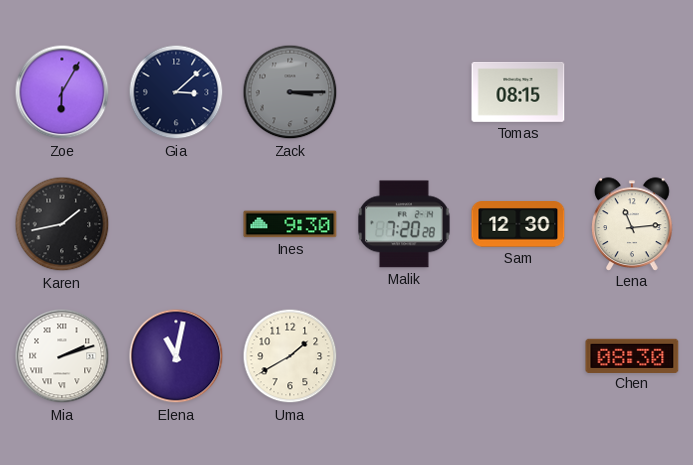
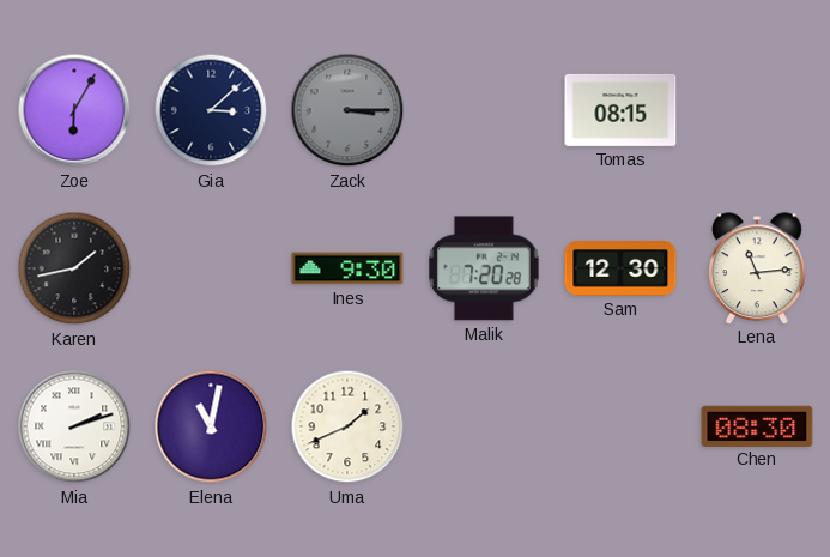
Uma: 1:40 -> 1:41
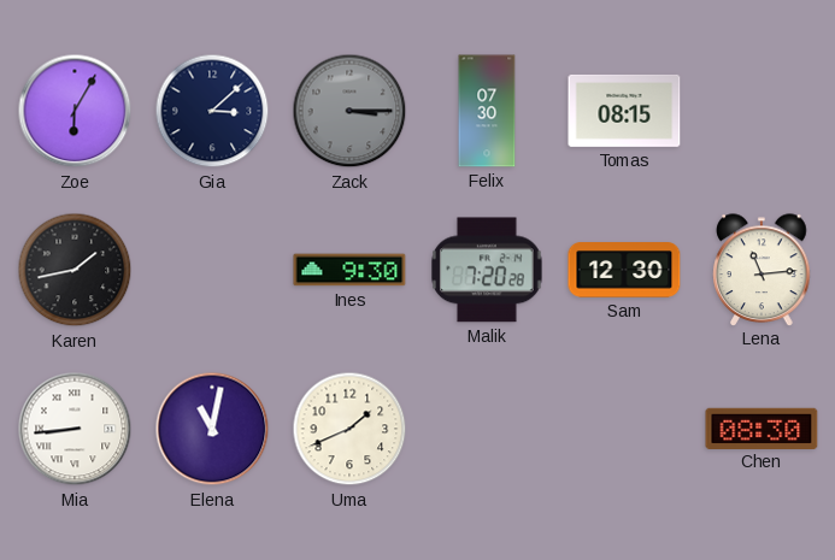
Felix: none -> 07:30
Mia: 2:12 -> 8:44
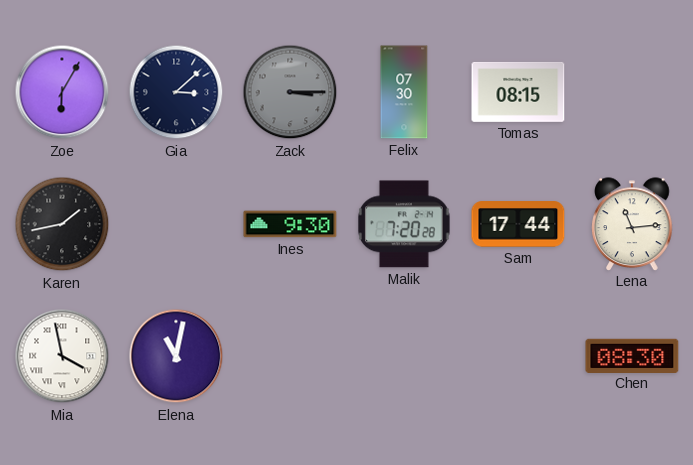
Sam: 12:30 -> 17:44
Mia: 8:44 -> 3:58
Uma: 1:41 -> none
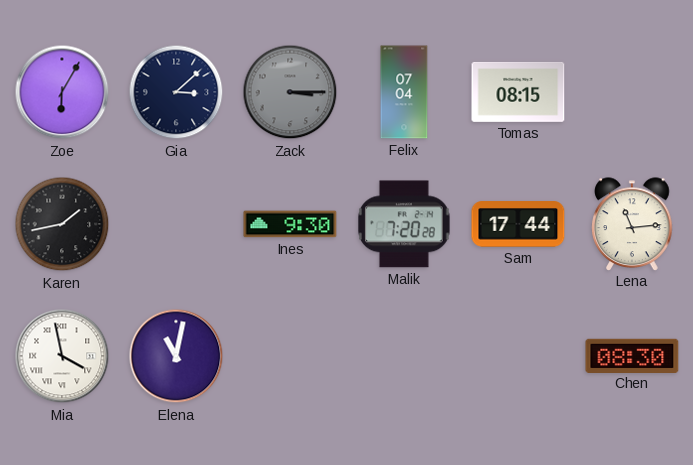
Felix: 07:30 -> 07:04
